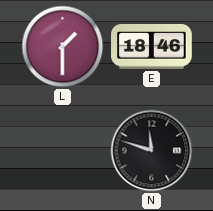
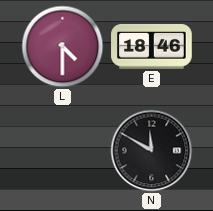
L: 1:30 -> 4:30
N: 11:48 -> 11:50
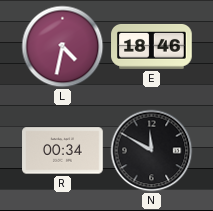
L: 4:30 -> 4:32
R: none -> 00:34
